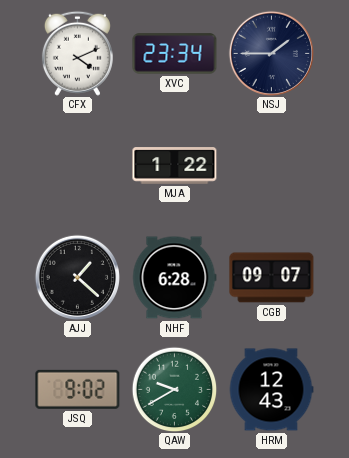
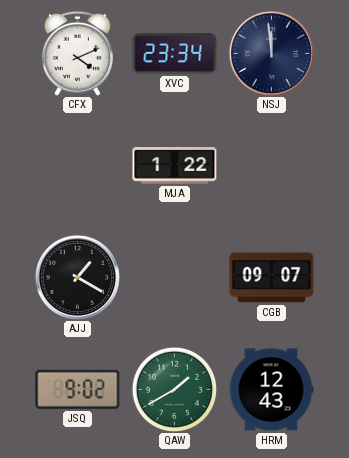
NSJ: 1:45 -> 11:59
AJJ: 1:22 -> 1:20
NHF: 6:28 -> none
QAW: 9:40 -> 1:40
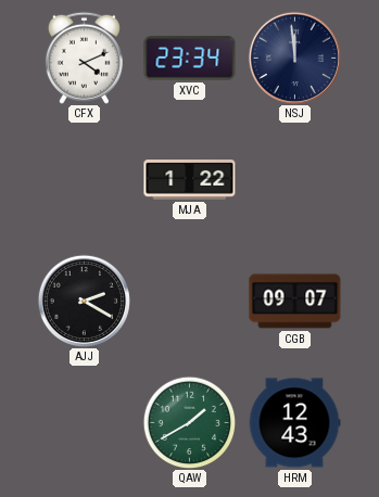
AJJ: 1:20 -> 2:20
JSQ: 9:02 -> none
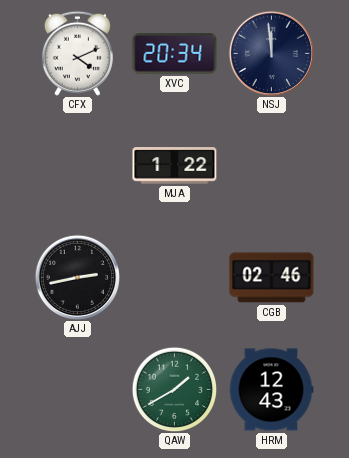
XVC: 23:34 -> 20:34
AJJ: 2:20 -> 2:43
CGB: 09:07 -> 02:46
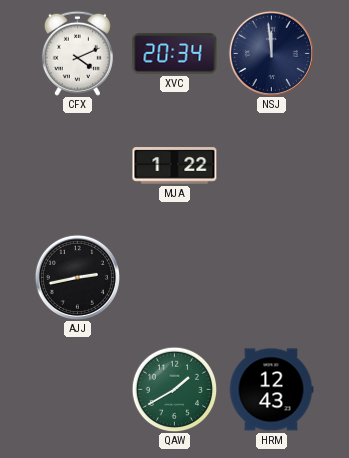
CGB: 02:46 -> none
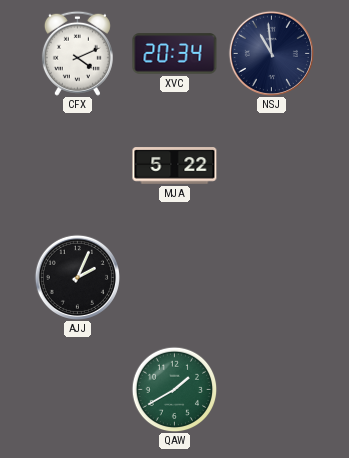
NSJ: 11:59 -> 10:59
MJA: 1:22 -> 5:22
AJJ: 2:43 -> 2:04
HRM: 12:43 -> none
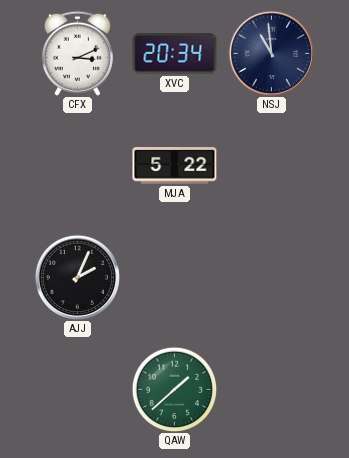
CFX: 4:11 -> 3:11
QAW: 1:40 -> 1:38
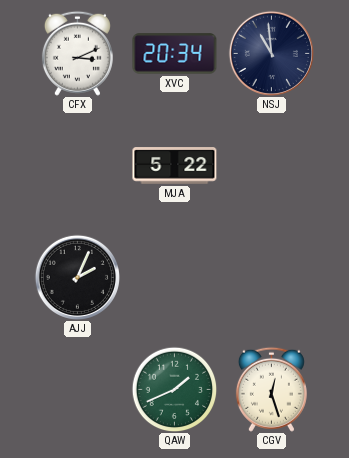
QAW: 1:38 -> 1:41
CGV: none -> 12:27
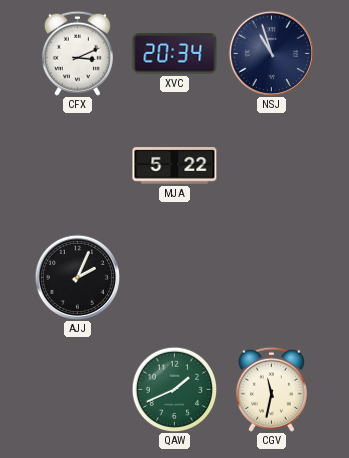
NSJ: 10:59 -> 10:57
CGV: 12:27 -> 11:32
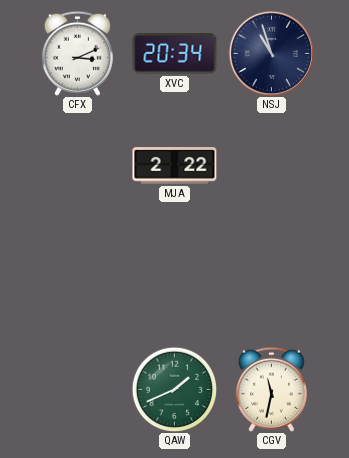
MJA: 5:22 -> 2:22
AJJ: 2:04 -> none
